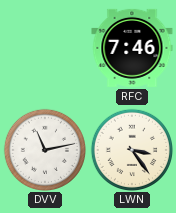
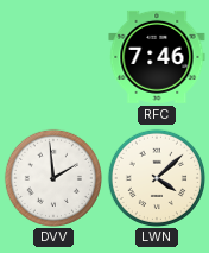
DVV: 11:13 -> 1:59
LWN: 3:24 -> 4:08
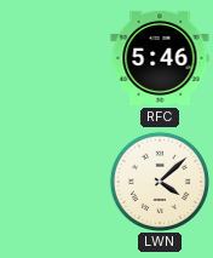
RFC: 7:46 -> 5:46
DVV: 1:59 -> none
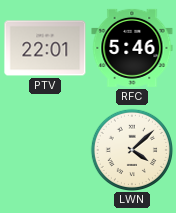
PTV: none -> 22:01
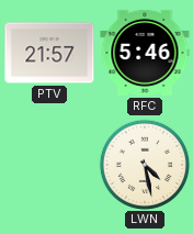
PTV: 22:01 -> 21:57
LWN: 4:08 -> 4:28
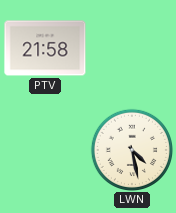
PTV: 21:57 -> 21:58
RFC: 5:46 -> none
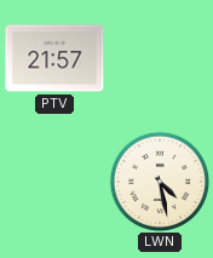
PTV: 21:58 -> 21:57
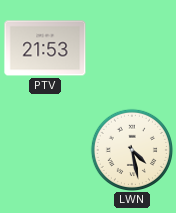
PTV: 21:57 -> 21:53
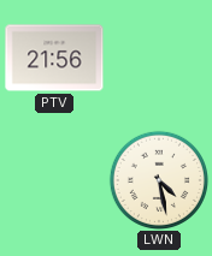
PTV: 21:53 -> 21:56
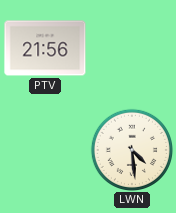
LWN: 4:28 -> 4:29
